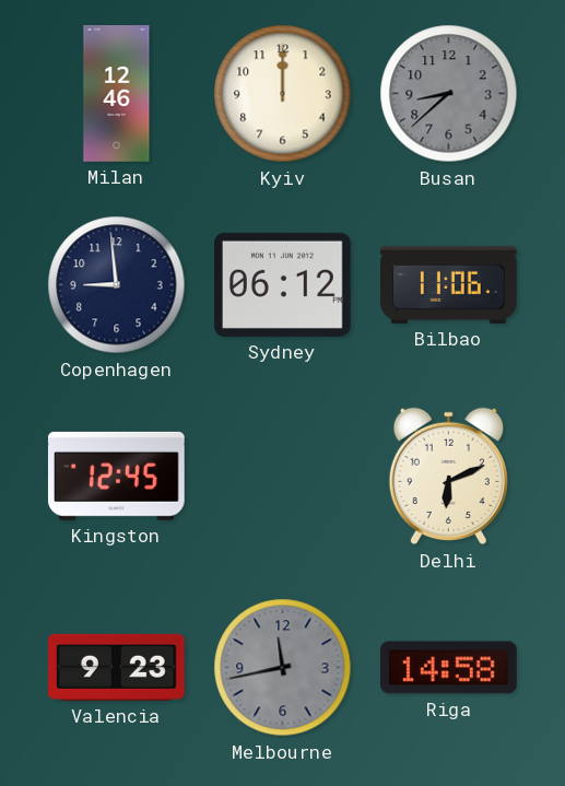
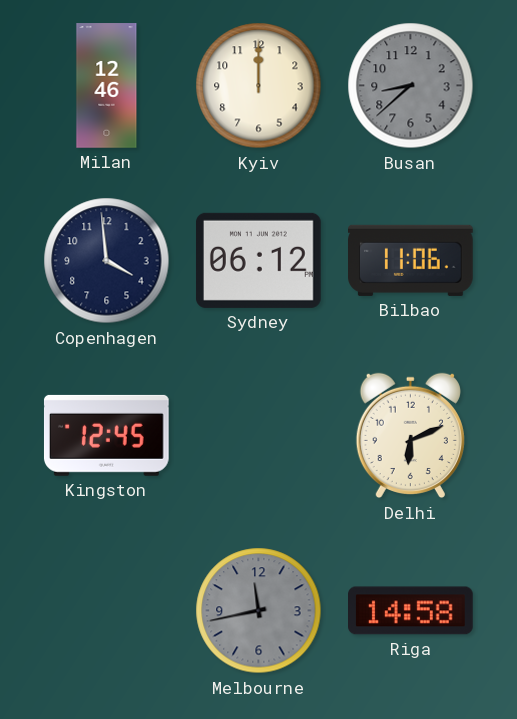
Copenhagen: 8:59 -> 3:59
Valencia: 9:23 -> none
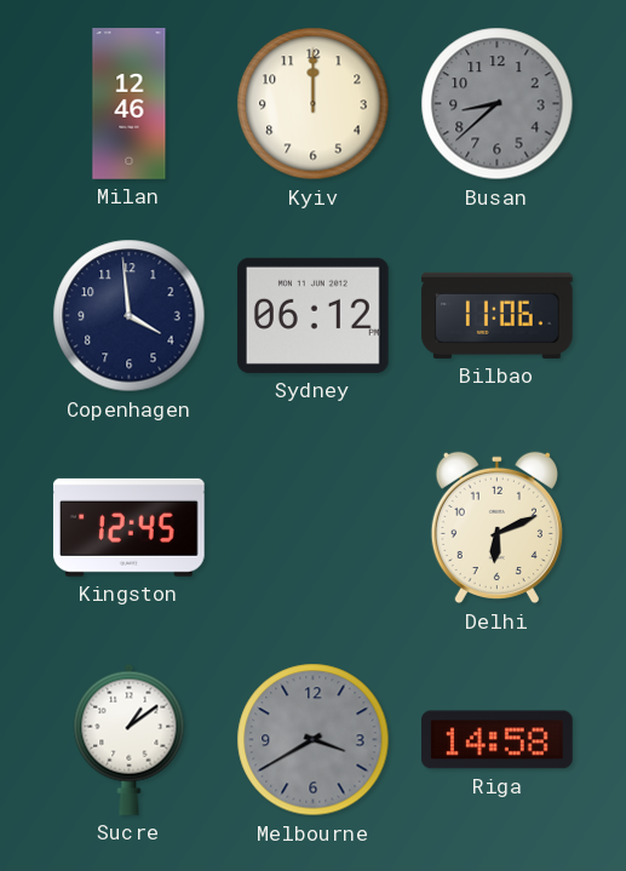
Sucre: none -> 1:09
Melbourne: 11:43 -> 3:40
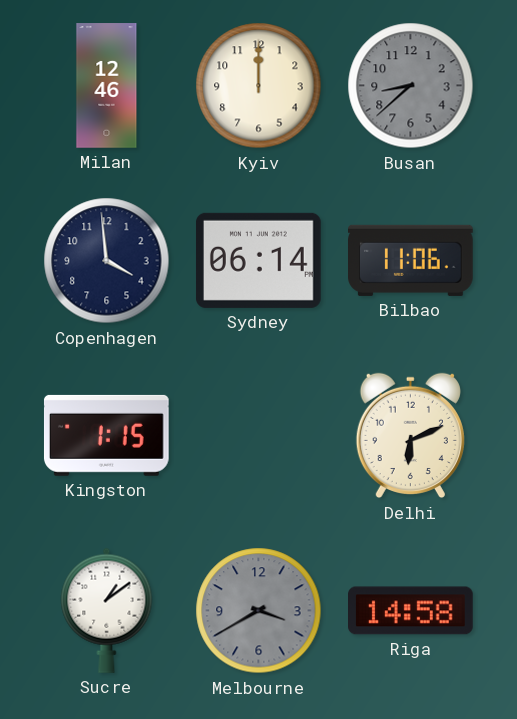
Sydney: 06:12 -> 06:14
Kingston: 12:45 -> 1:15
